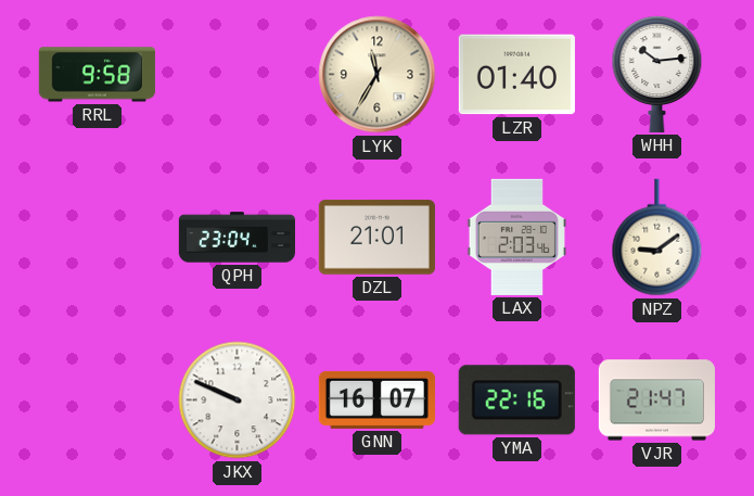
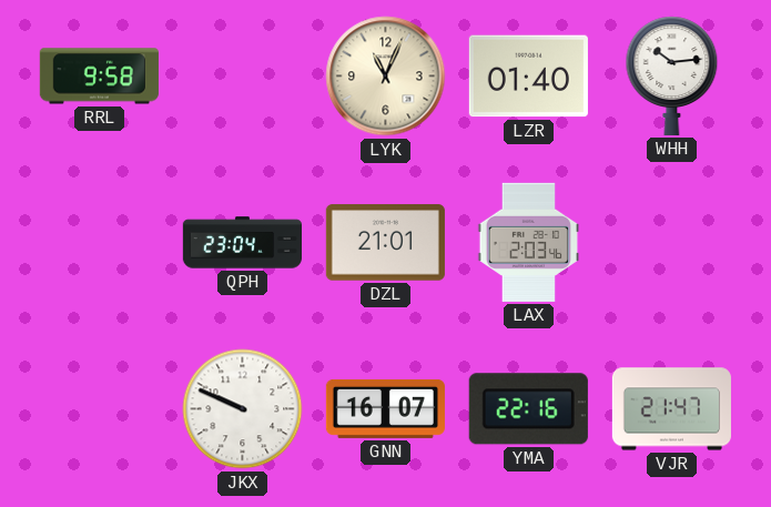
LYK: 11:35 -> 11:04
NPZ: 9:09 -> none
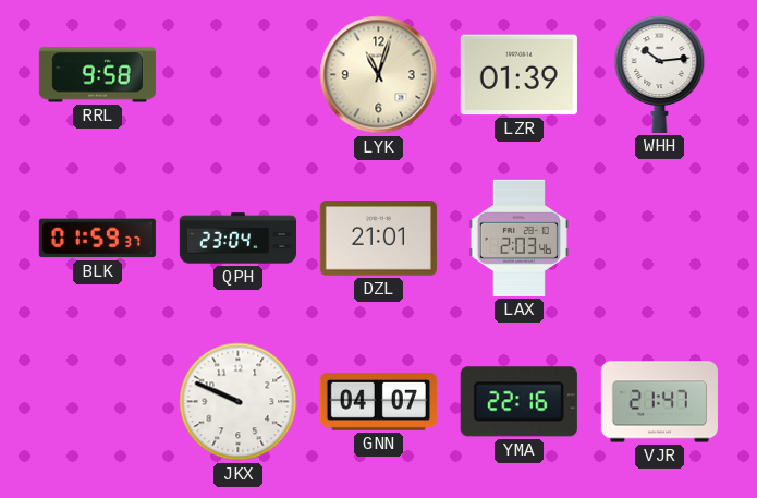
LYK: 11:04 -> 11:03
LZR: 01:40 -> 01:39
BLK: none -> 01:59
GNN: 16:07 -> 04:07
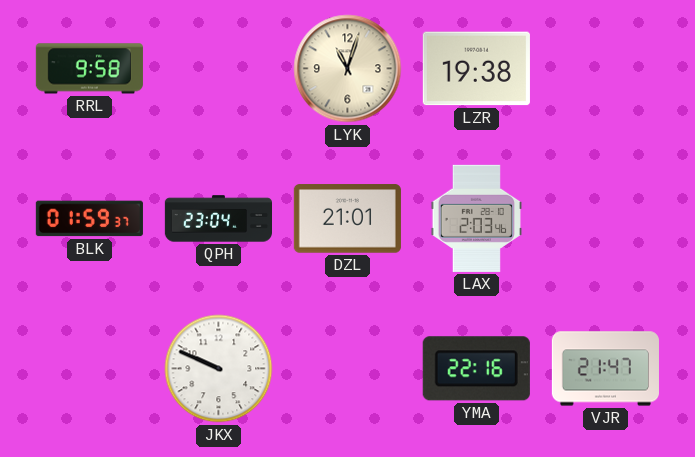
LZR: 01:39 -> 19:38
WHH: 10:14 -> none
GNN: 04:07 -> none
